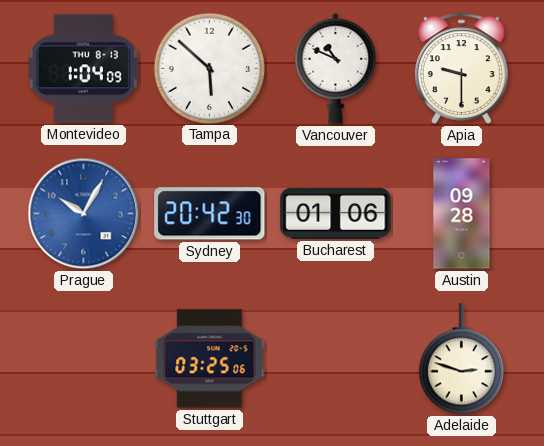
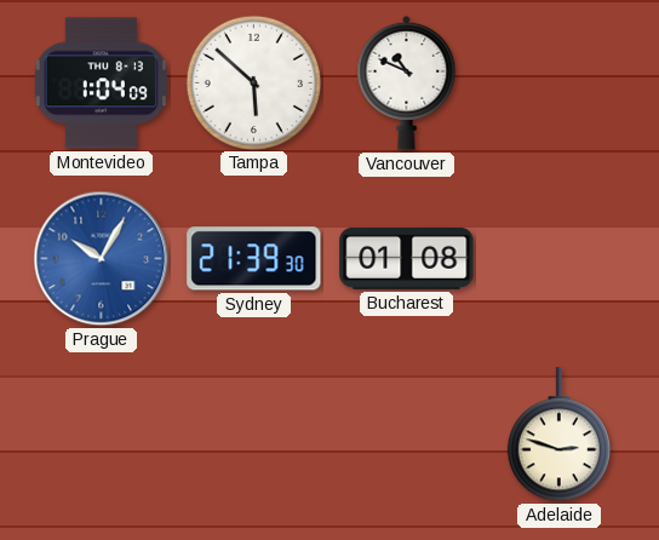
Apia: 9:30 -> none
Sydney: 20:42 -> 21:39
Bucharest: 01:06 -> 01:08
Austin: 09:28 -> none
Stuttgart: 03:25 -> none
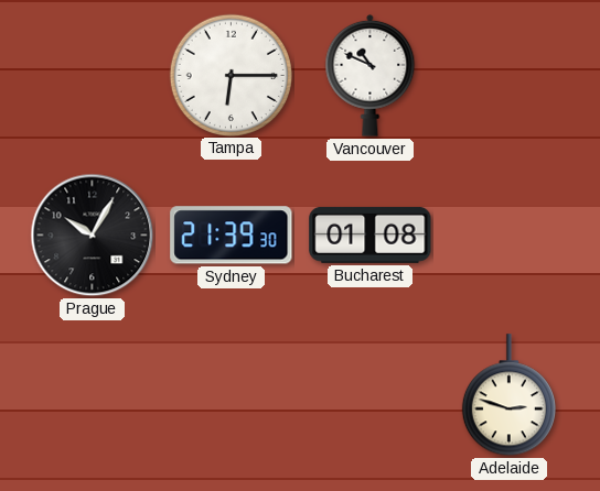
Montevideo: 1:04 -> none
Tampa: 5:52 -> 6:15
Prague dial: blue -> black
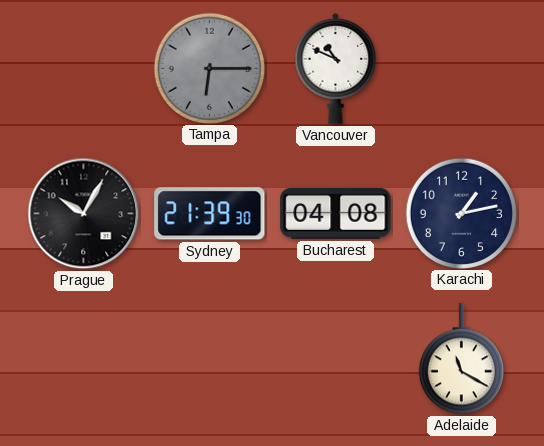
Tampa dial: white -> grey
Bucharest: 01:08 -> 04:08
Karachi: none -> 1:13
Adelaide: 2:48 -> 11:20
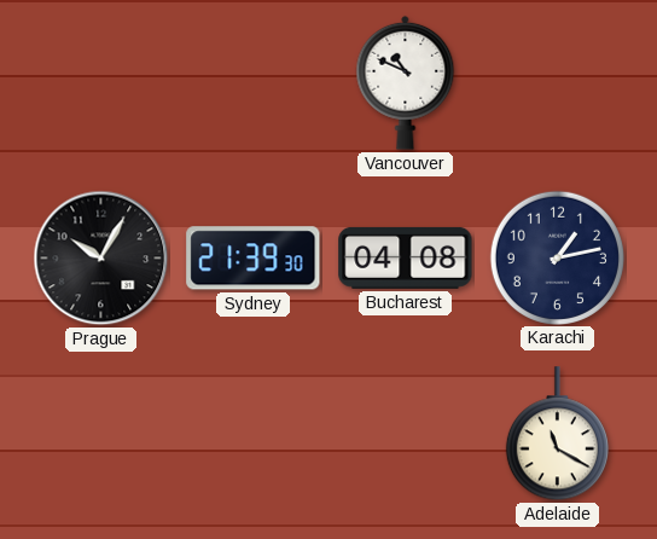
Tampa: 6:15 -> none
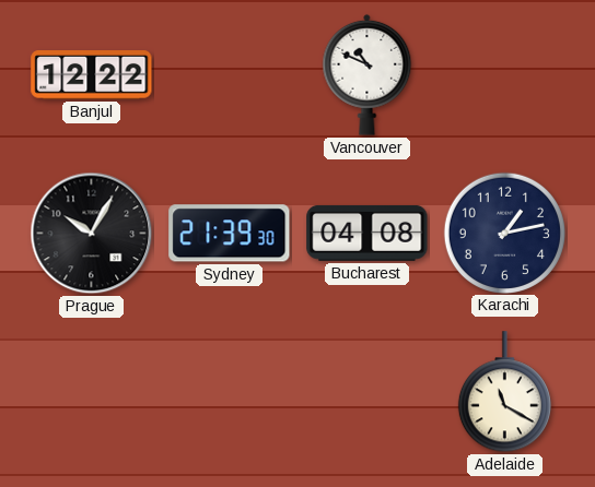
Banjul: none -> 12:22
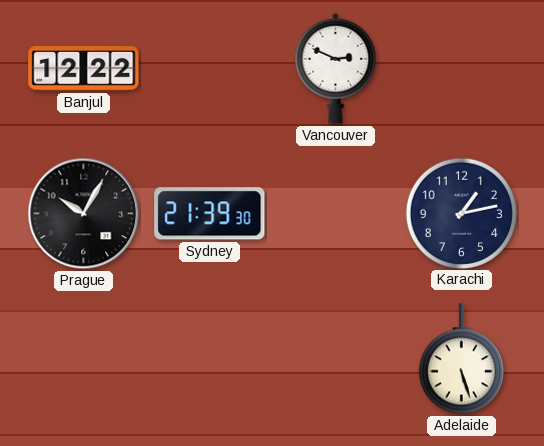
Vancouver: 10:49 -> 2:49
Bucharest: 04:08 -> none
Adelaide: 11:20 -> 5:27
